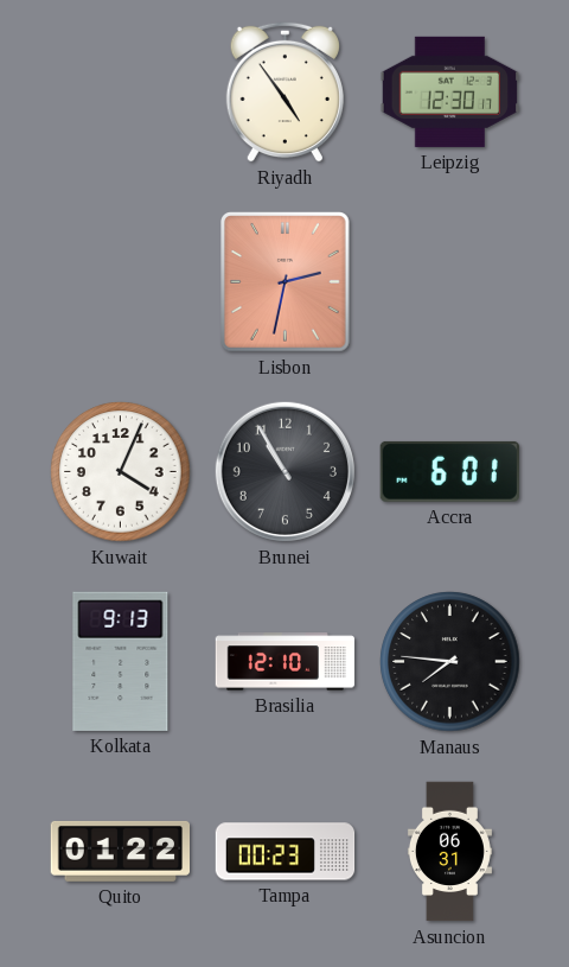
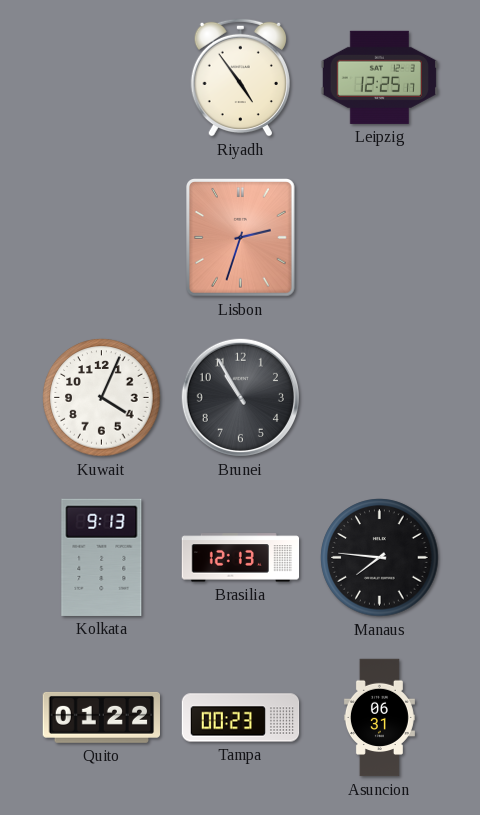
Leipzig: 12:30 -> 12:25
Lisbon: 2:32 -> 2:33
Accra: 6:01 -> none
Brasilia: 12:10 -> 12:13
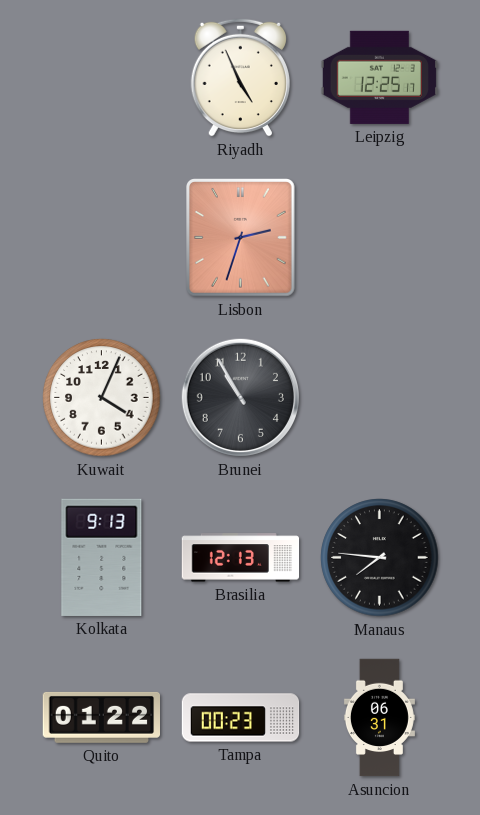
Riyadh: 4:54 -> 4:56
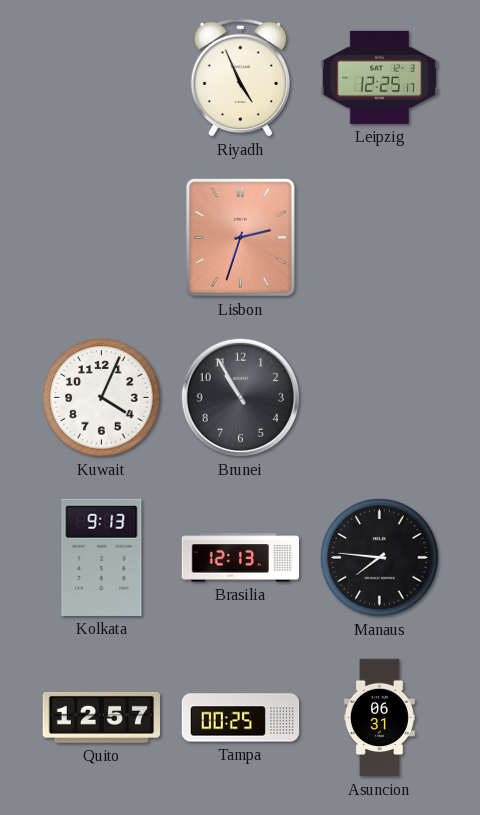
Quito: 01:22 -> 12:57
Tampa: 00:23 -> 00:25
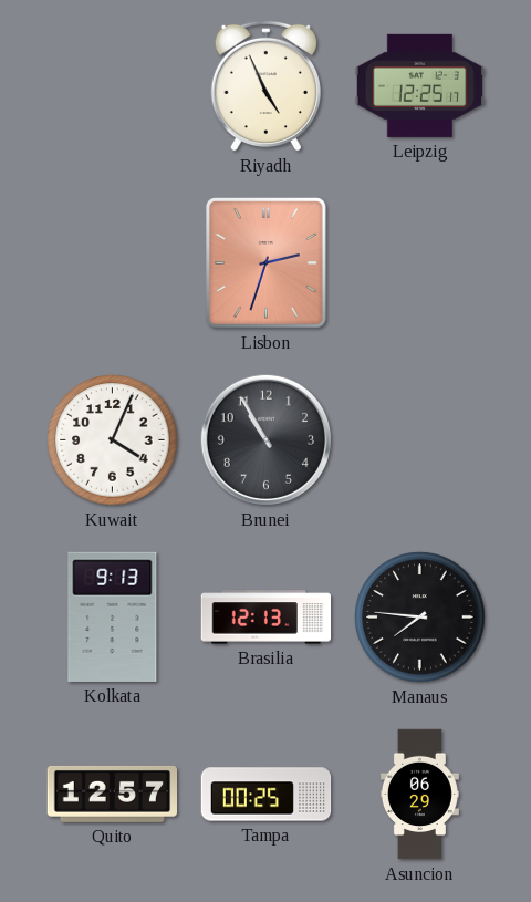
Asuncion: 06:31 -> 06:29
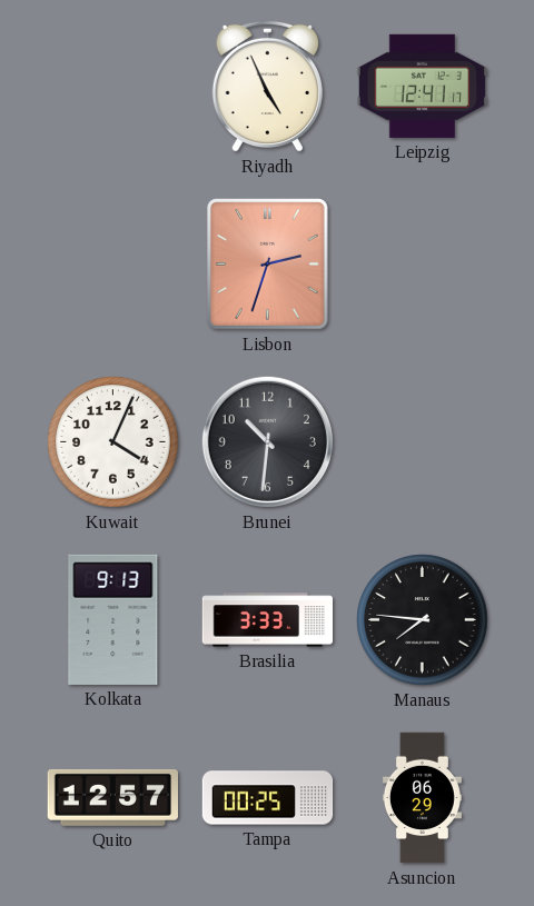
Leipzig: 12:25 -> 12:41
Brunei: 10:55 -> 10:31
Brasilia: 12:13 -> 3:33
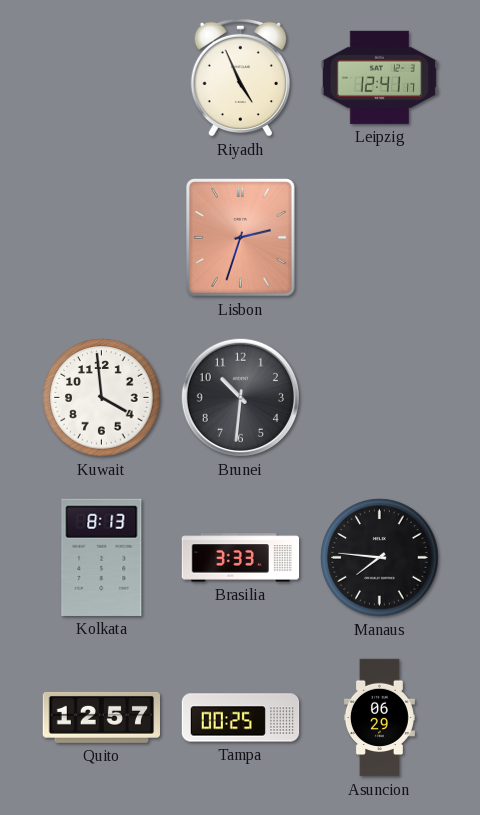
Kuwait: 4:04 -> 3:59
Kolkata: 9:13 -> 8:13
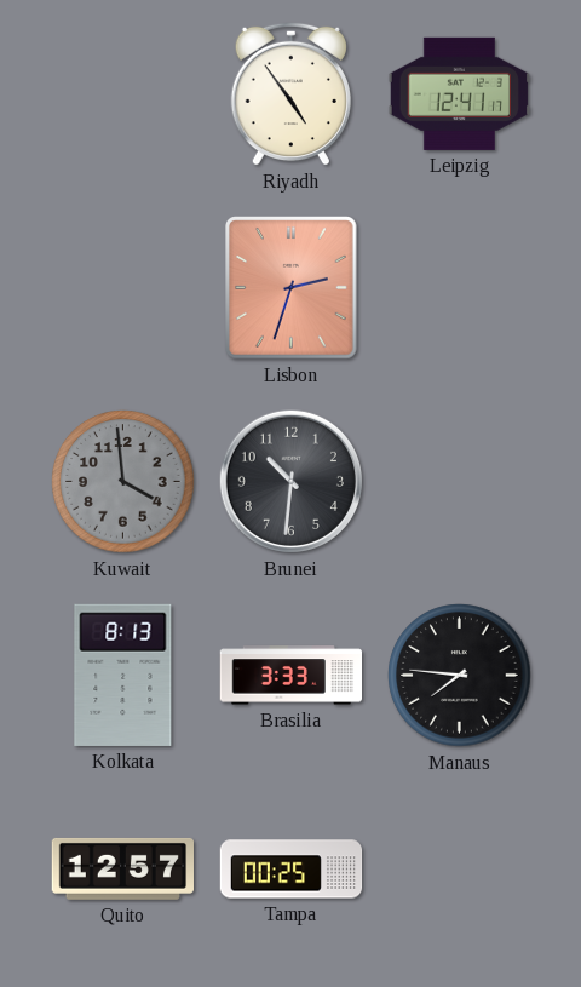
Riyadh: 4:56 -> 4:54
Kuwait dial: white -> grey
Asuncion: 06:29 -> none
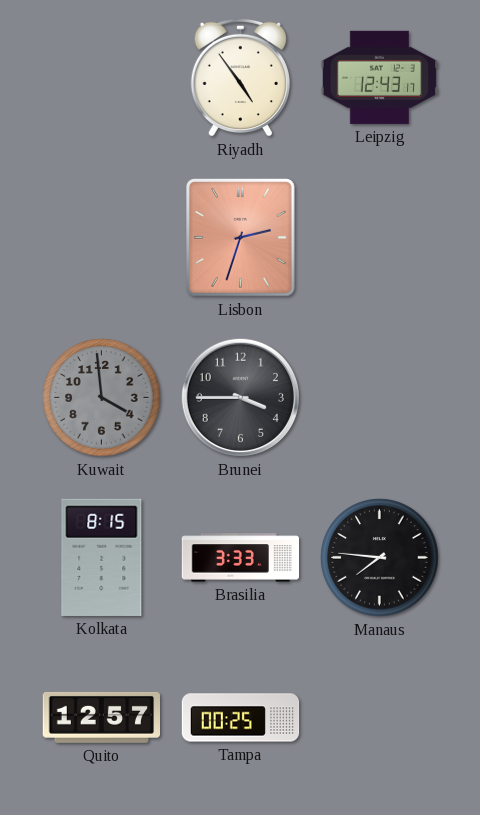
Leipzig: 12:41 -> 12:43
Brunei: 10:31 -> 3:45
Kolkata: 8:13 -> 8:15
